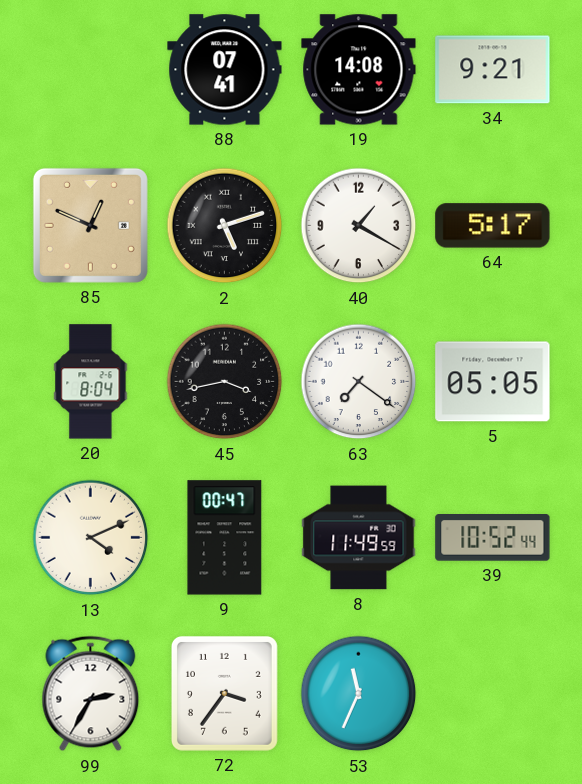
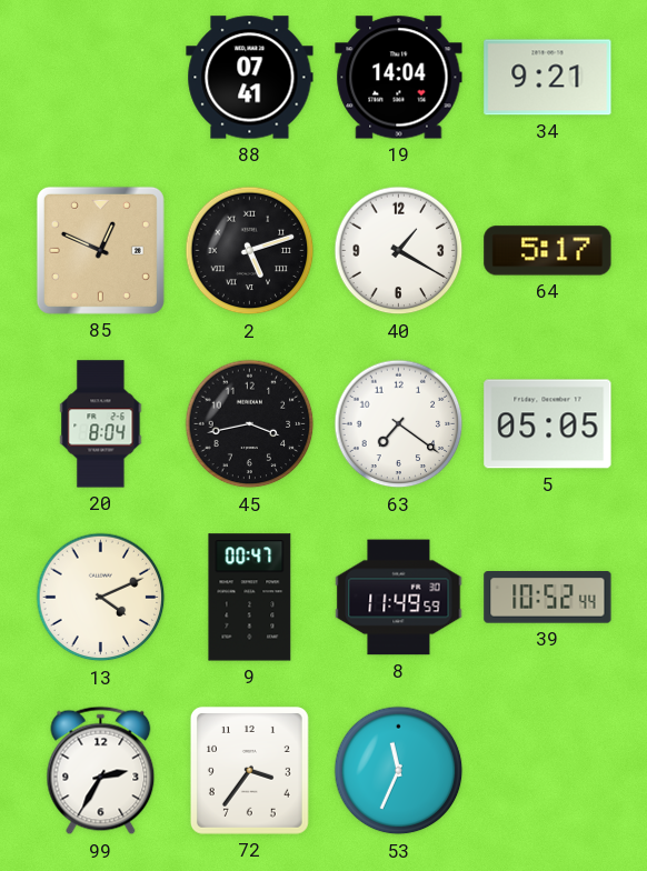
19: 14:08 -> 14:04
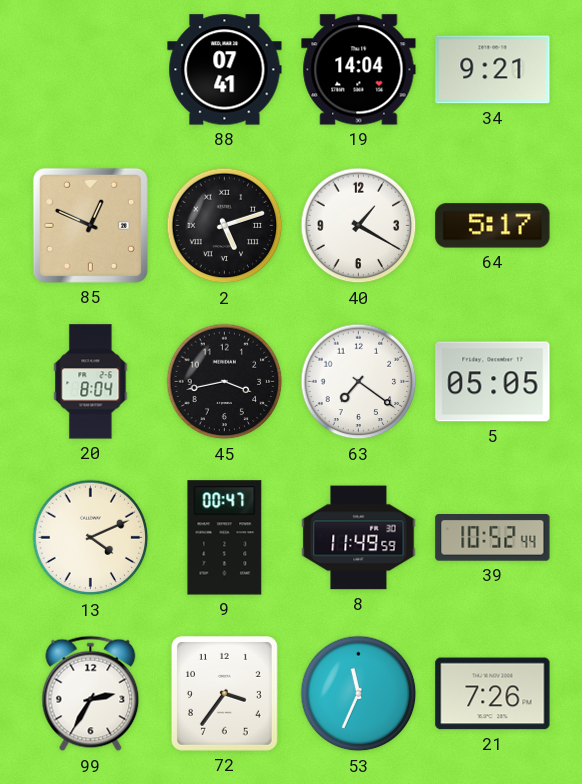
21: none -> 7:26
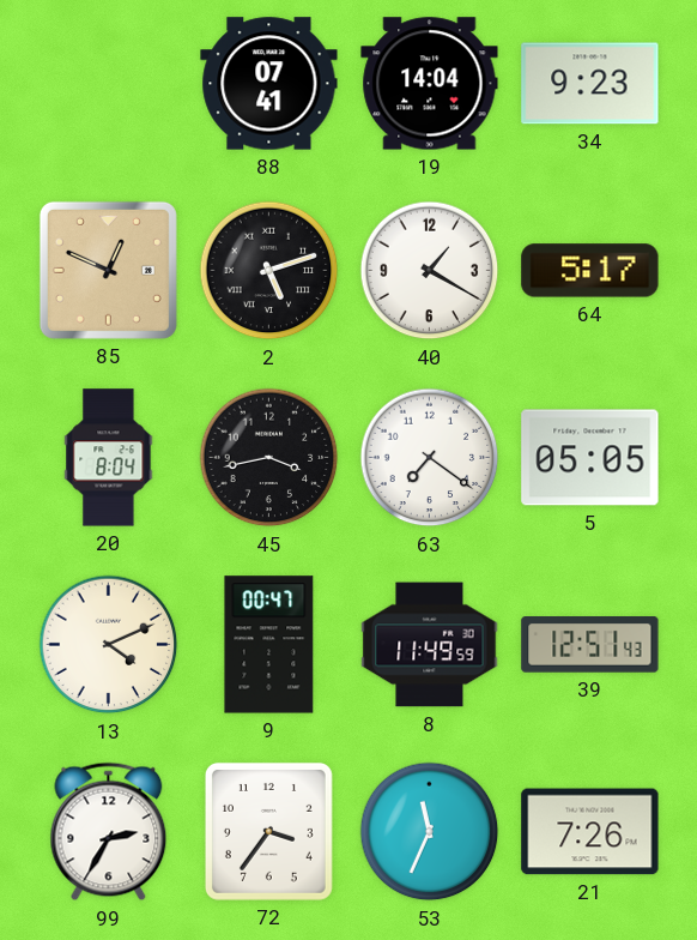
34: 9:21 -> 9:23
39: 10:52 -> 12:51
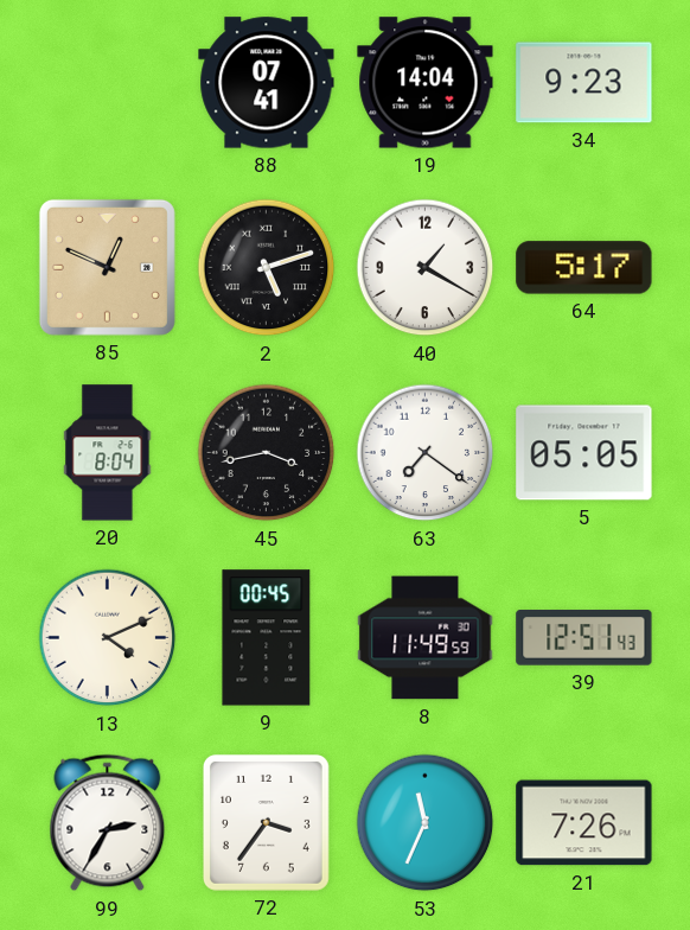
9: 00:47 -> 00:45
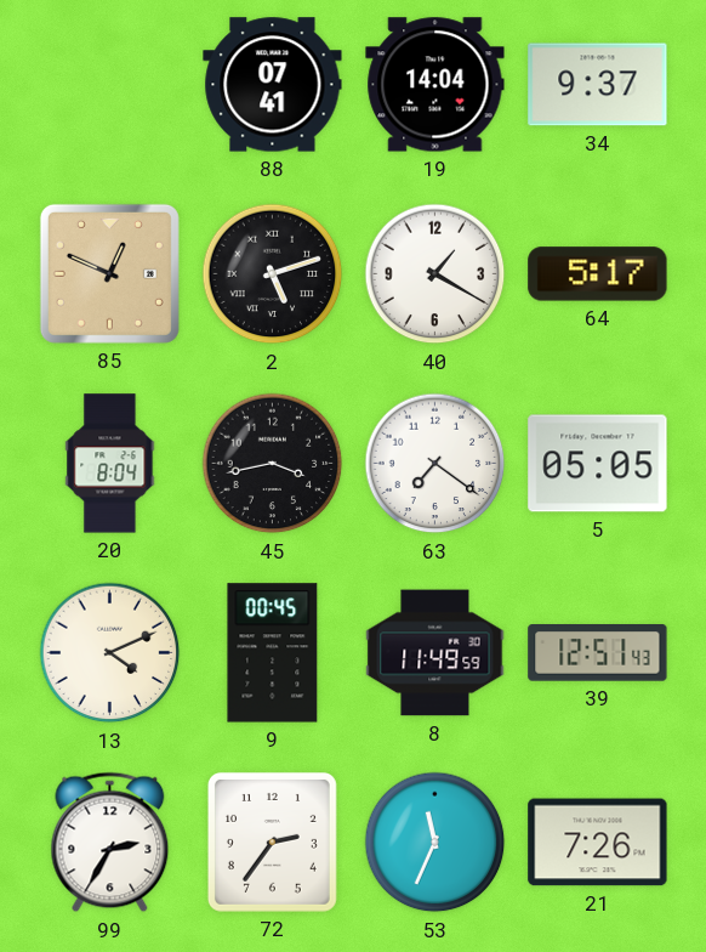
34: 9:23 -> 9:37
72: 3:36 -> 2:36
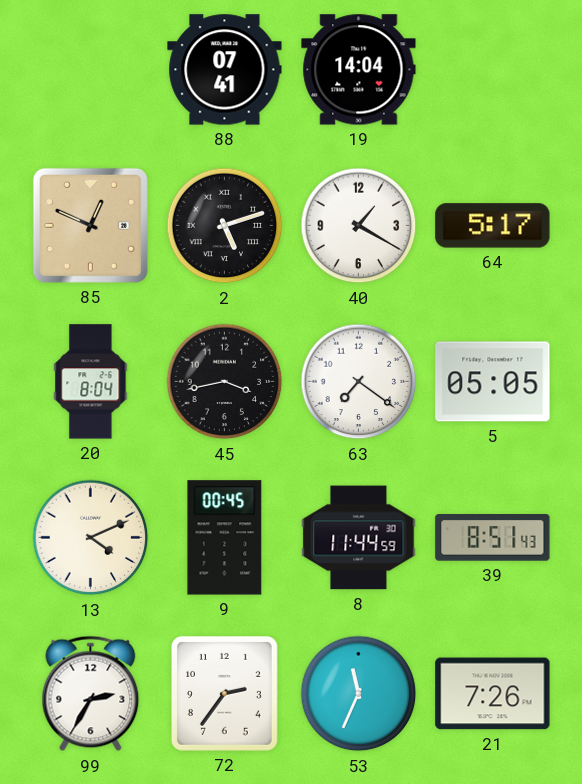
34: 9:37 -> none
8: 11:49 -> 11:44
39: 12:51 -> 8:51
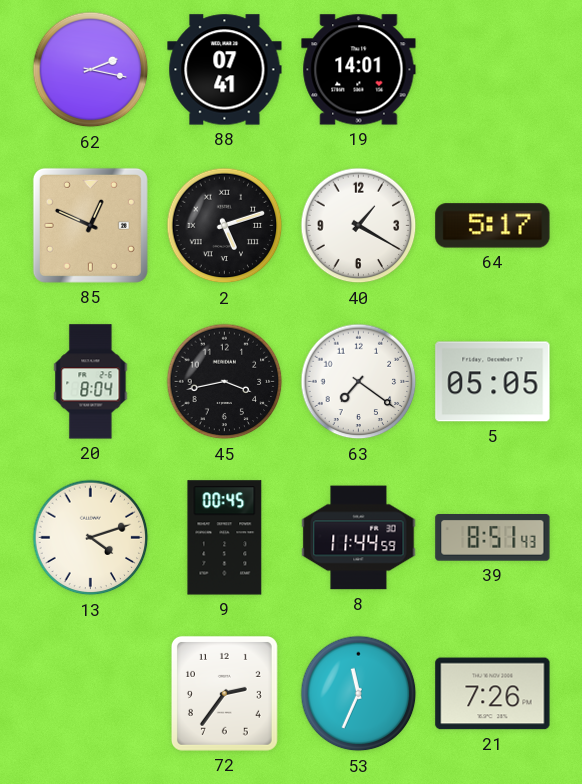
62: none -> 2:17
19: 14:04 -> 14:01
13: 4:11 -> 4:12
99: 2:35 -> none
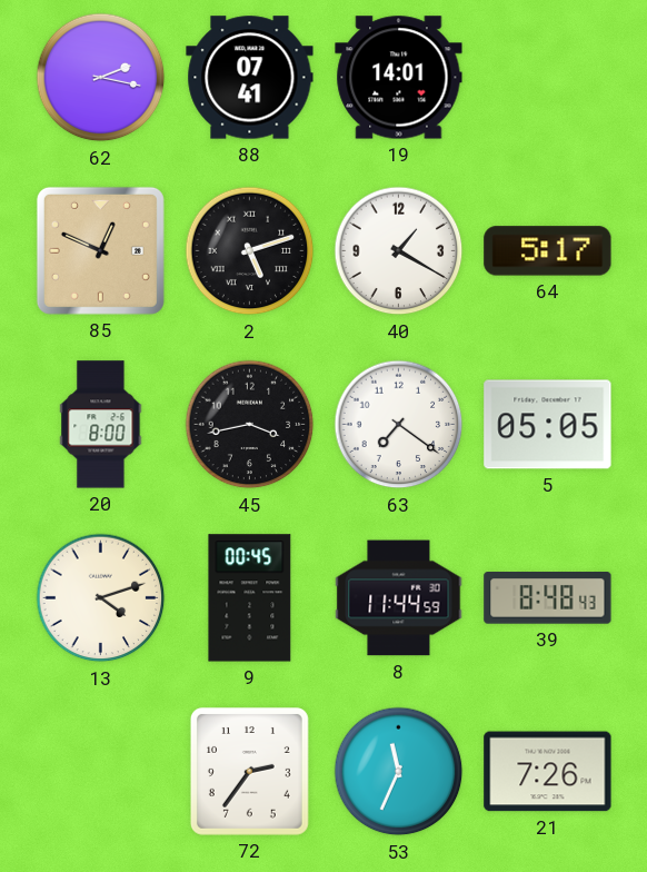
20: 8:04 -> 8:00
39: 8:51 -> 8:48
